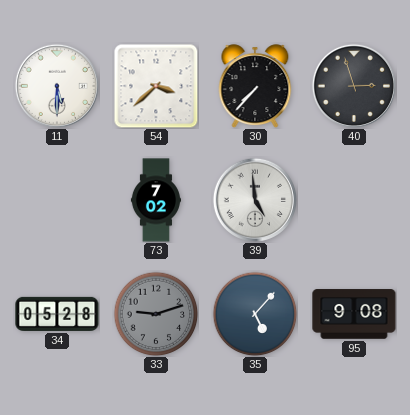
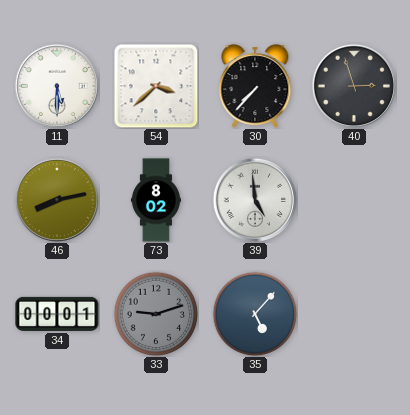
46: none -> 8:13
73: 7:02 -> 8:02
34: 05:28 -> 00:01
95: 9:08 -> none
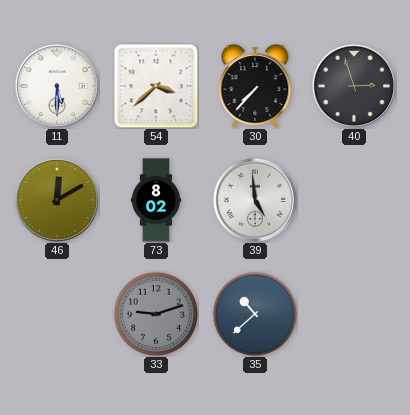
46: 8:13 -> 12:10
34: 00:01 -> none
35: 5:07 -> 10:38
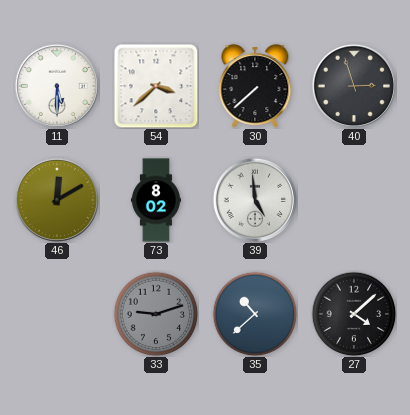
30: 7:37 -> 7:38
27: none -> 4:08
